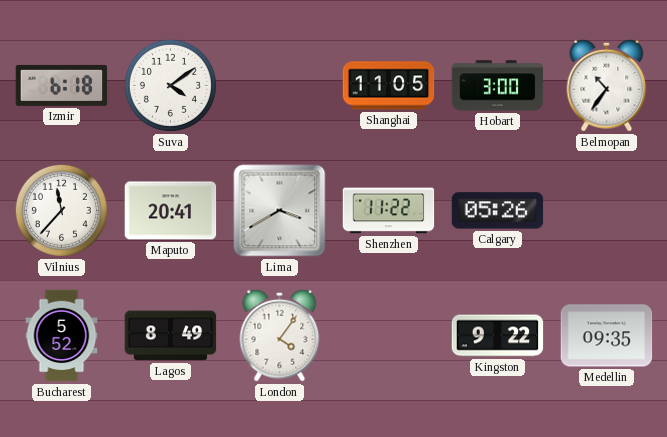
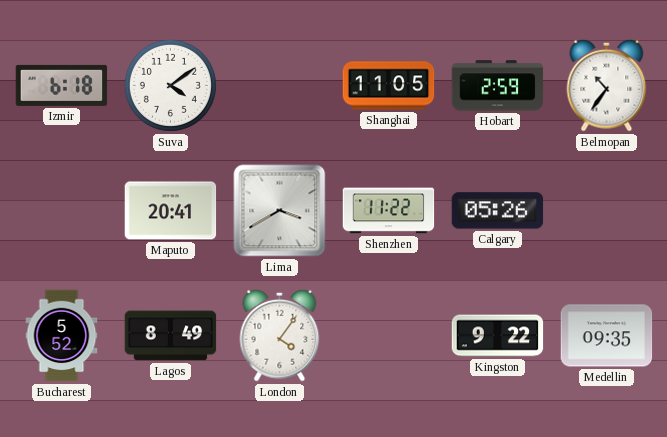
Hobart: 3:00 -> 2:59
Vilnius: 11:37 -> none
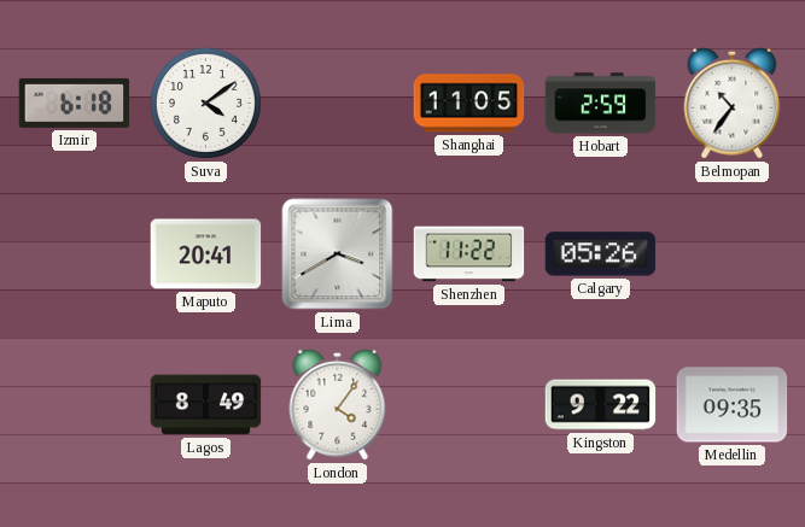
Bucharest: 5:52 -> none
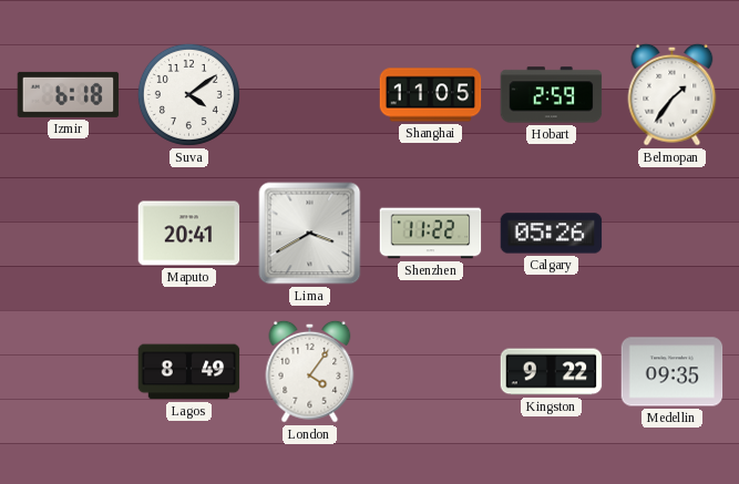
Belmopan: 10:36 -> 1:36
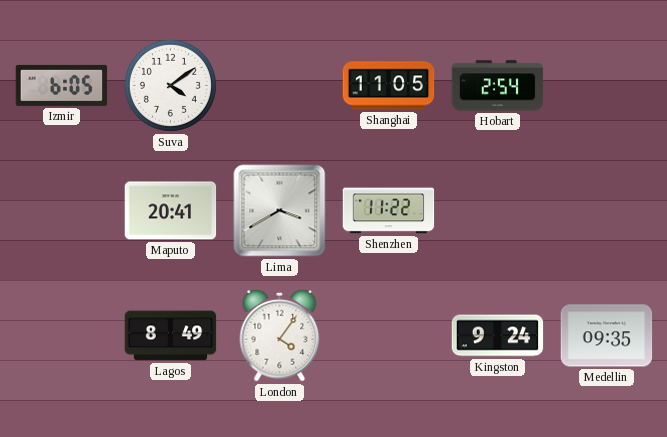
Izmir: 6:18 -> 6:05
Hobart: 2:59 -> 2:54
Belmopan: 1:36 -> none
Calgary: 05:26 -> none
Kingston: 9:22 -> 9:24
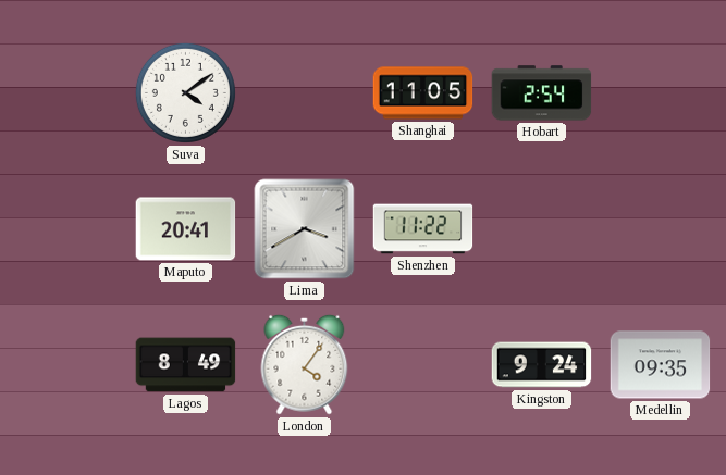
Izmir: 6:05 -> none
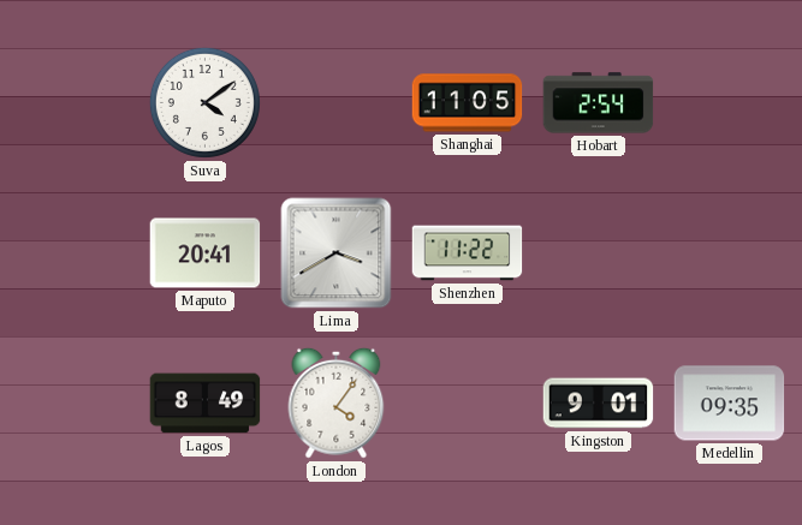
Kingston: 9:24 -> 9:01
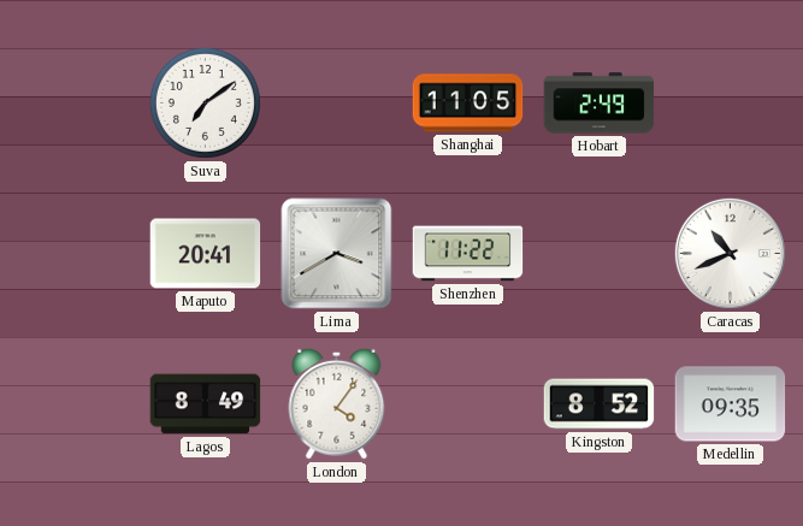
Suva: 4:09 -> 7:09
Hobart: 2:54 -> 2:49
Caracas: none -> 10:41
Kingston: 9:01 -> 8:52
